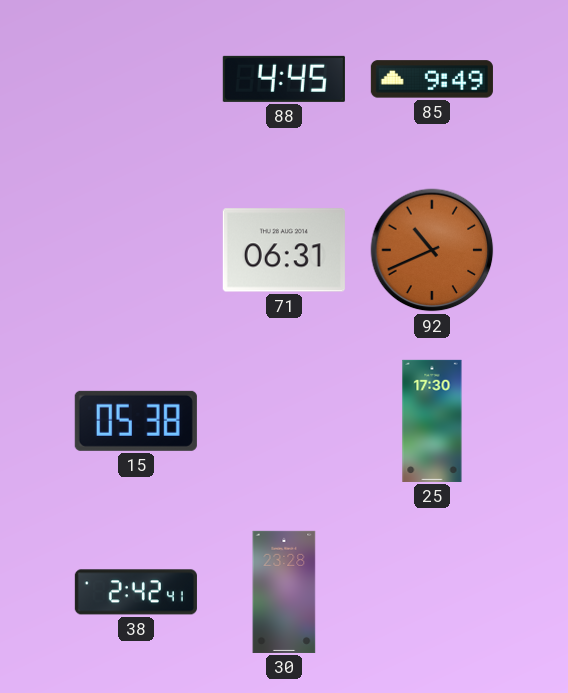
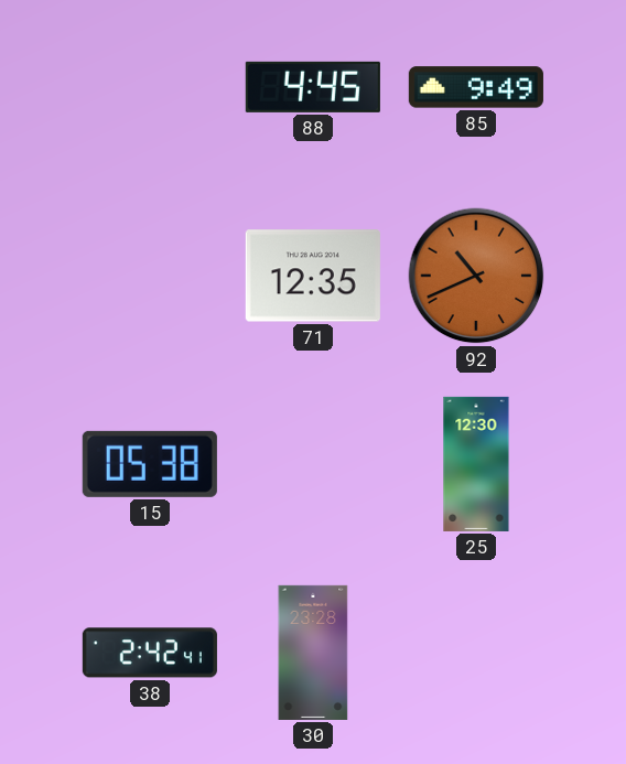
71: 06:31 -> 12:35
25: 17:30 -> 12:30
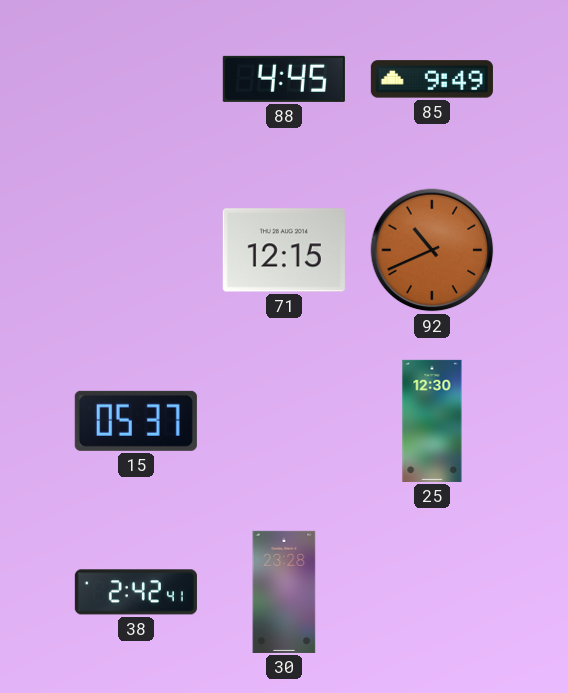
71: 12:35 -> 12:15
15: 05:38 -> 05:37
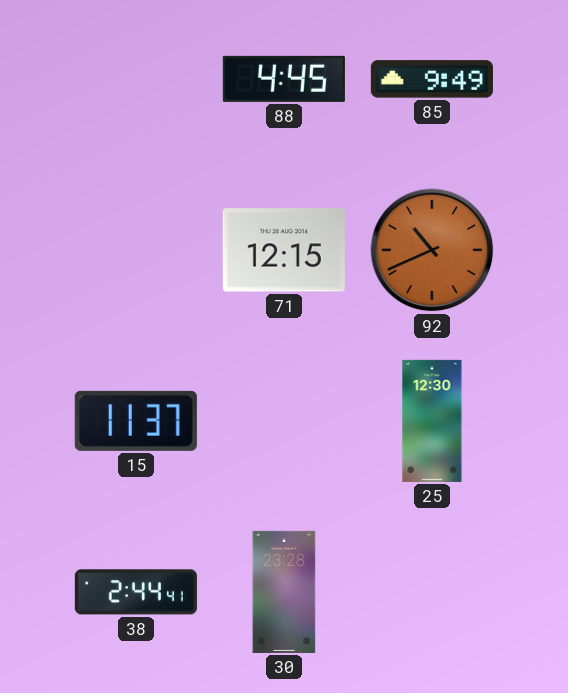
15: 05:37 -> 11:37
38: 2:42 -> 2:44
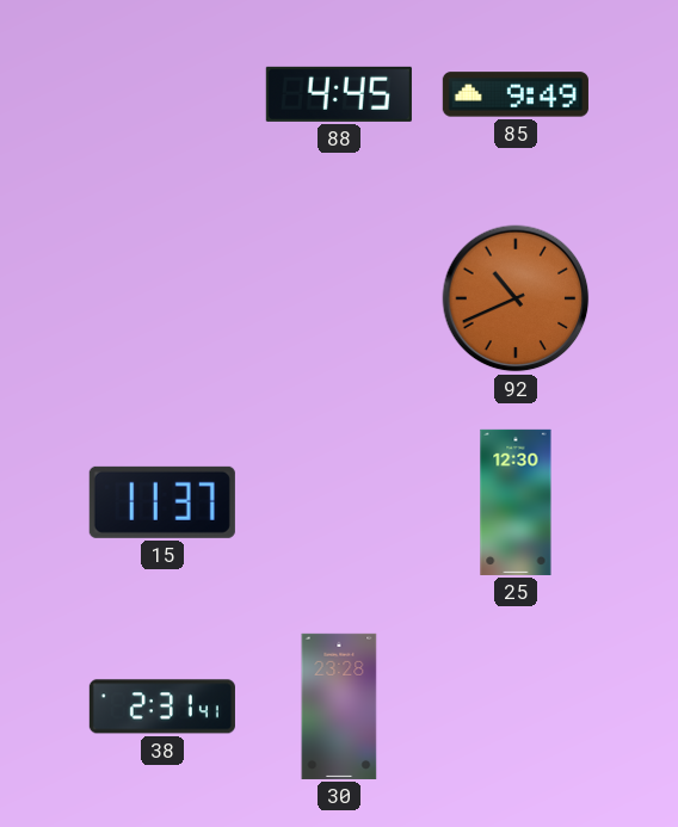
71: 12:15 -> none
38: 2:44 -> 2:31
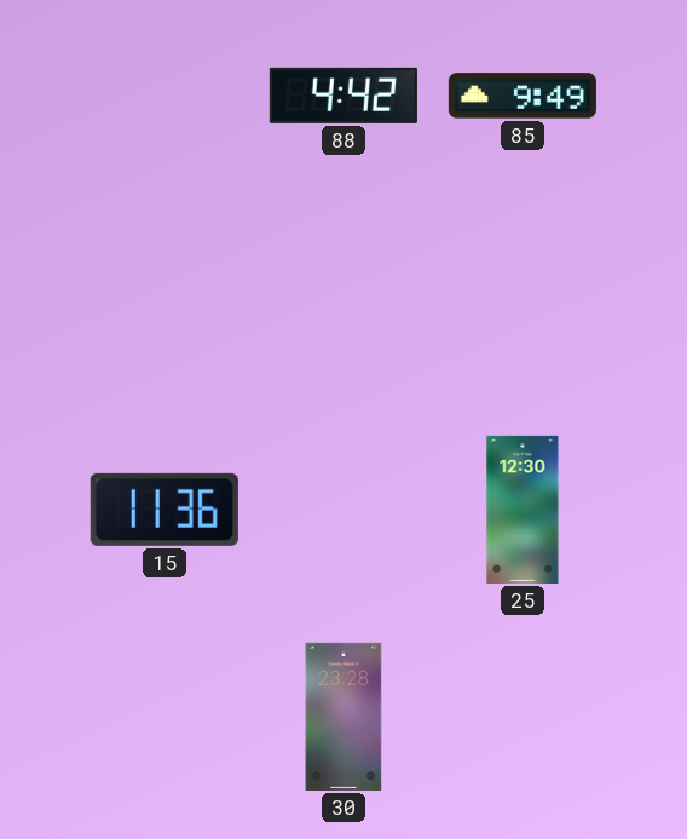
88: 4:45 -> 4:42
92: 10:41 -> none
15: 11:37 -> 11:36
38: 2:31 -> none
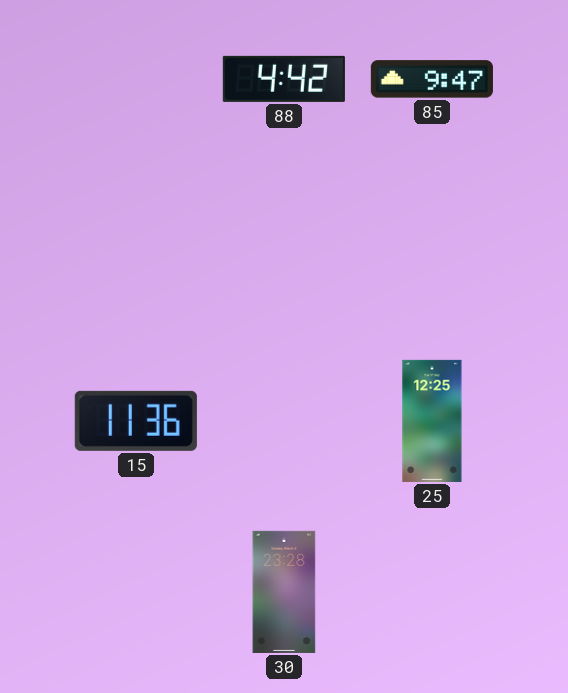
85: 9:49 -> 9:47
25: 12:30 -> 12:25
